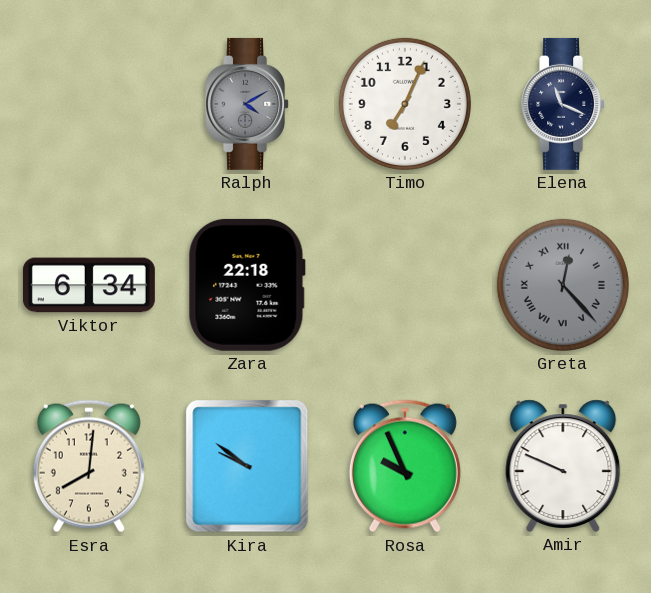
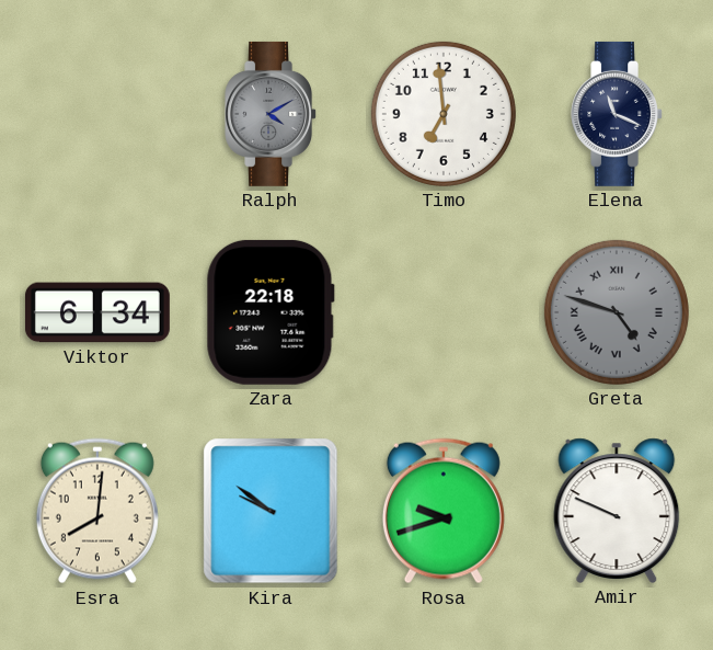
Timo: 7:04 -> 6:59
Greta: 12:23 -> 4:48
Rosa: 9:56 -> 9:42
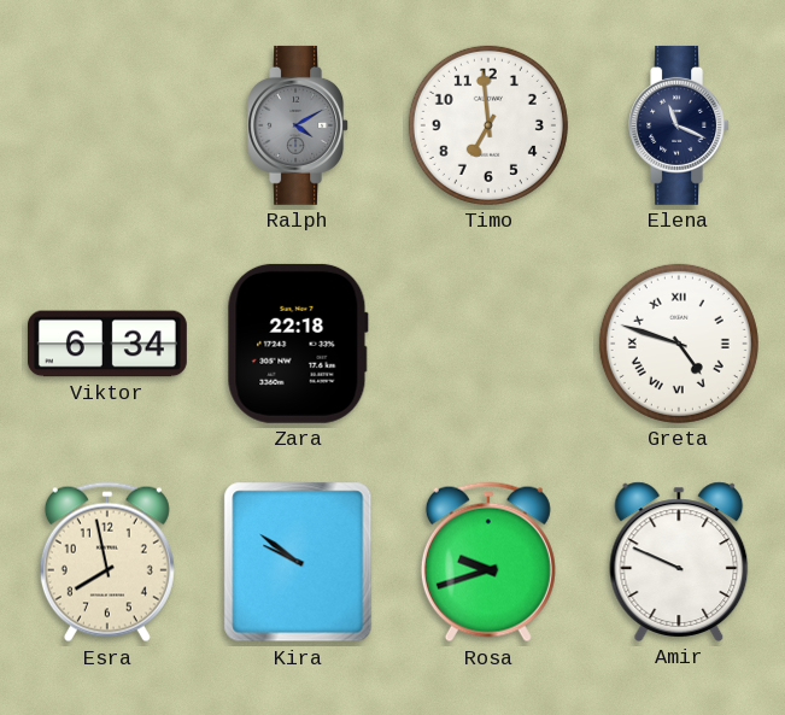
Greta dial: grey -> white
Esra: 8:01 -> 7:58
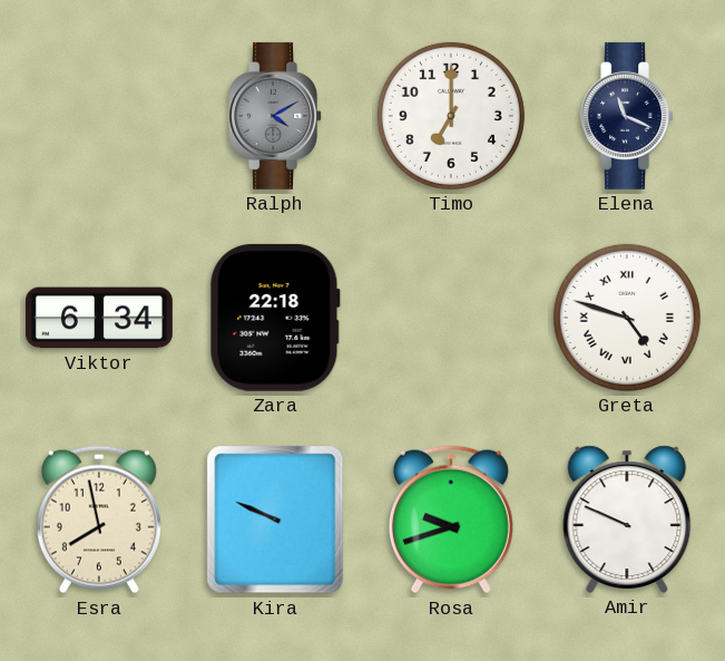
Timo: 6:59 -> 7:00
Kira: 9:51 -> 9:49
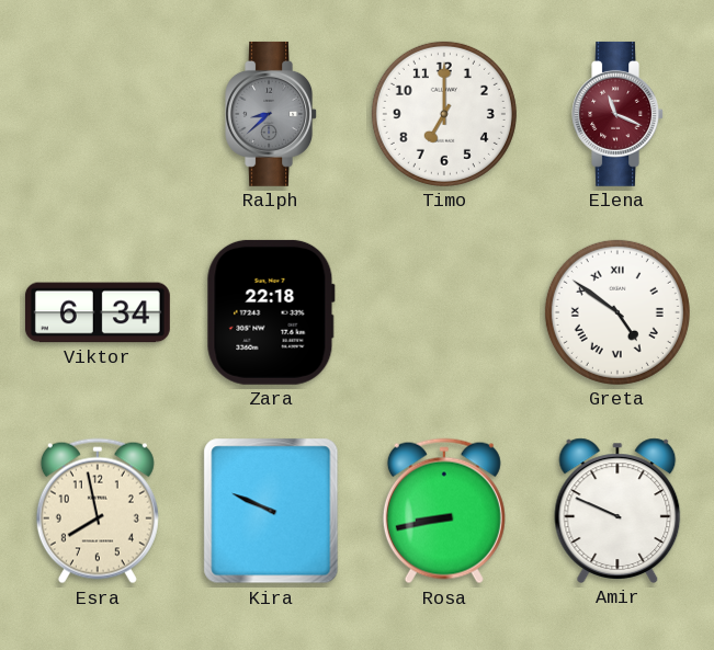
Ralph: 4:10 -> 8:38
Elena dial: navy -> burgundy
Greta: 4:48 -> 4:51
Rosa: 9:42 -> 8:43
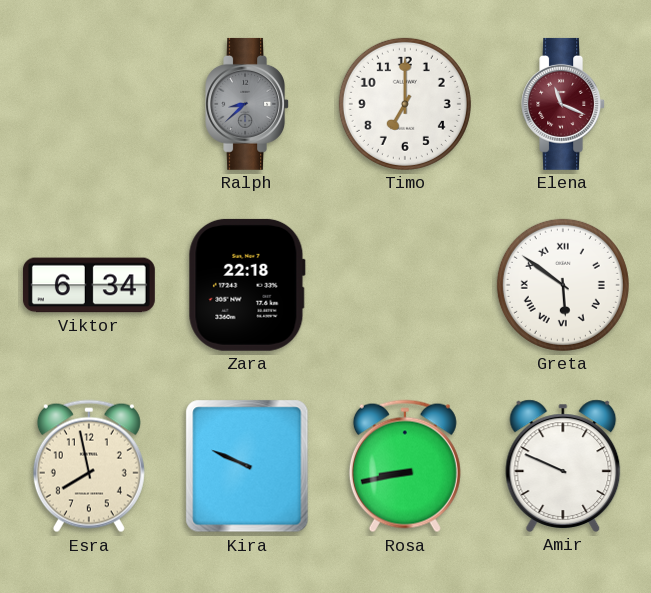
Greta: 4:51 -> 5:51
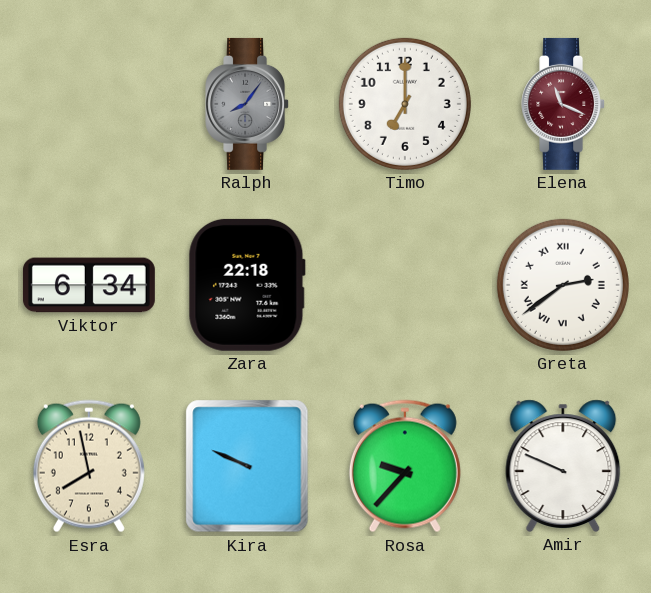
Ralph: 8:38 -> 8:06
Greta: 5:51 -> 2:39
Rosa: 8:43 -> 9:37
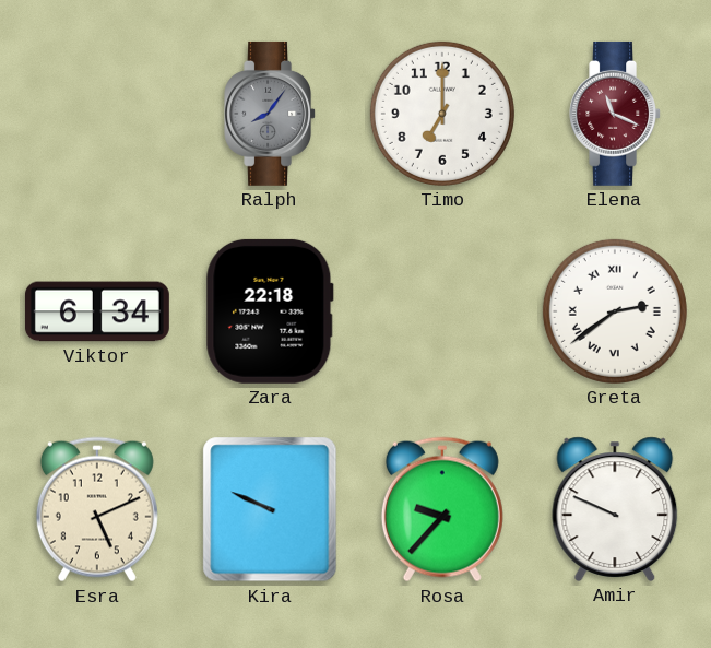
Esra: 7:58 -> 5:11
